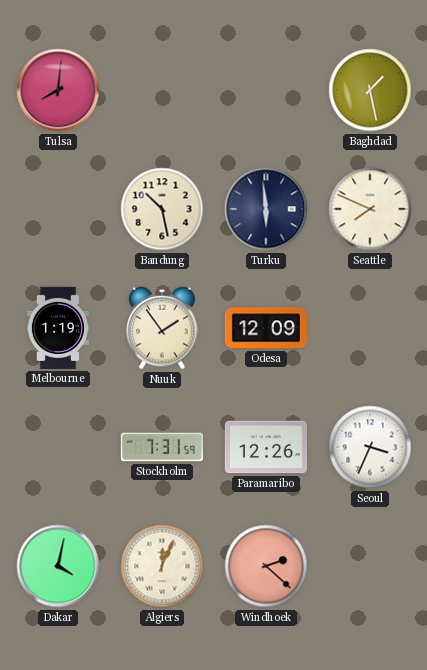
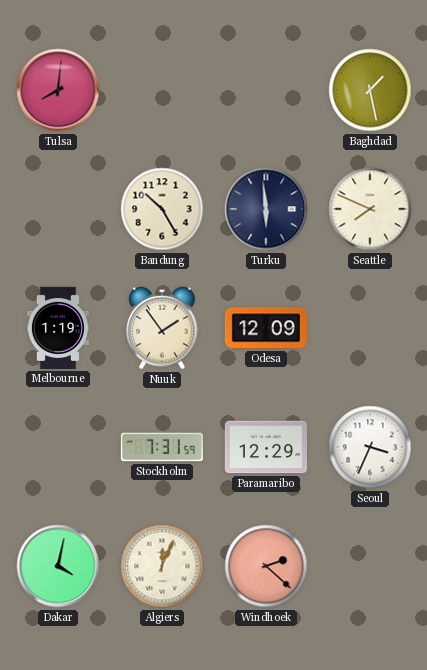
Bandung: 10:28 -> 10:25
Paramaribo: 12:26 -> 12:29
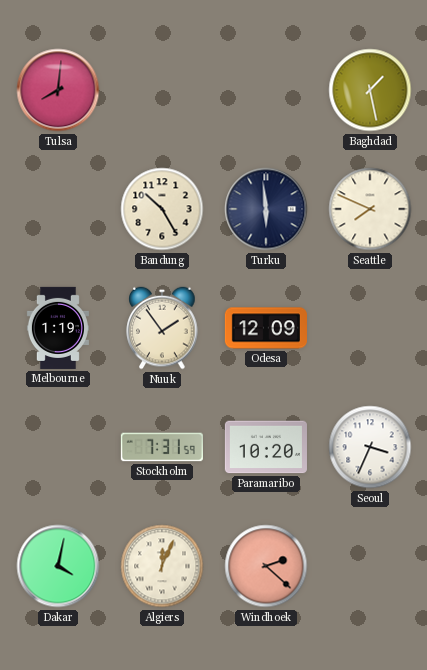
Paramaribo: 12:29 -> 10:20
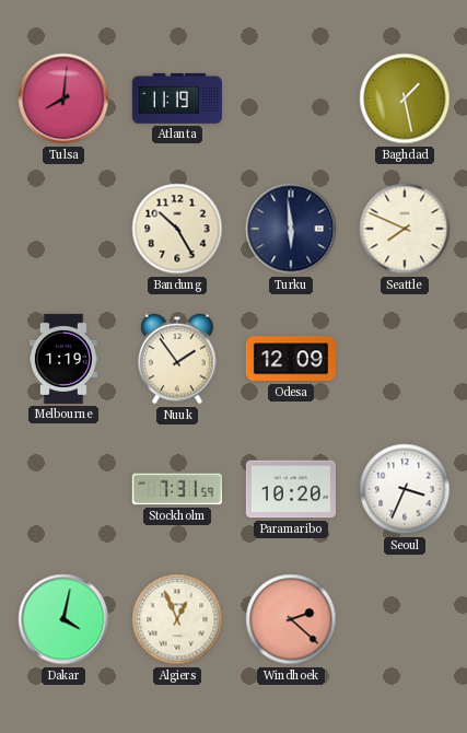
Atlanta: none -> 11:19
Algiers: 12:04 -> 12:56
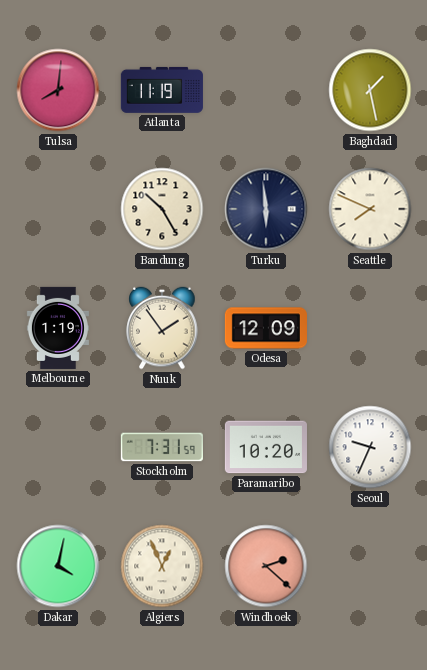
Seoul: 3:34 -> 9:34
